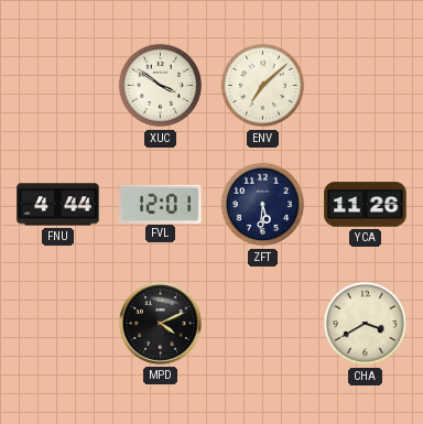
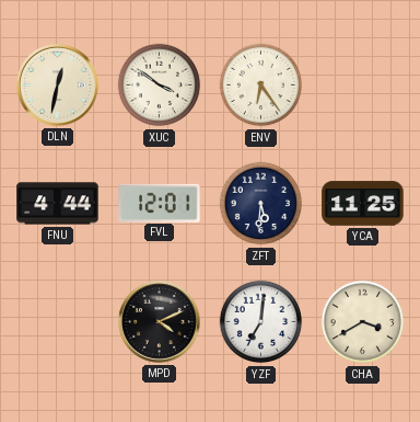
DLN: none -> 12:32
ENV: 7:08 -> 6:24
YCA: 11:26 -> 11:25
YZF: none -> 7:01
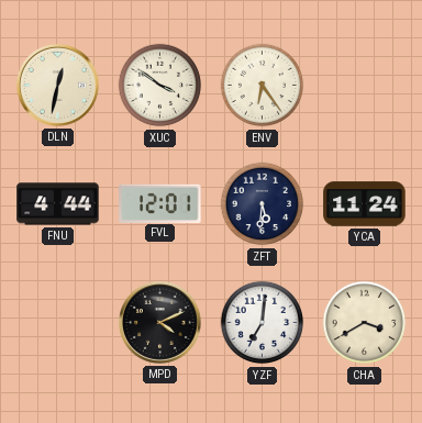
YCA: 11:25 -> 11:24
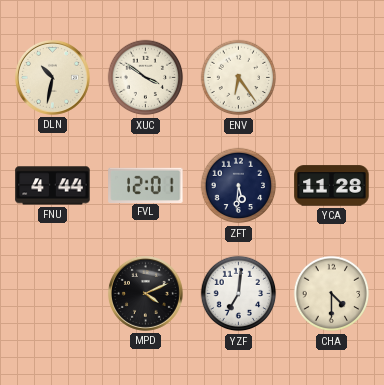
DLN: 12:32 -> 10:32
YCA: 11:24 -> 11:28
CHA: 3:40 -> 4:30
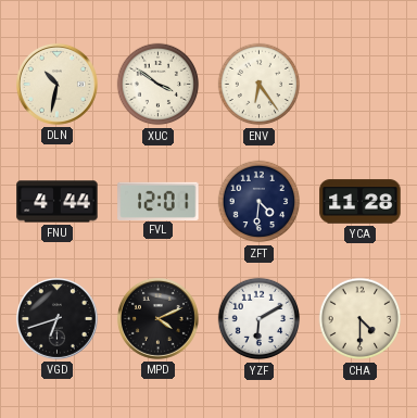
ZFT: 5:31 -> 4:31
VGD: none -> 6:42
YZF: 7:01 -> 6:10
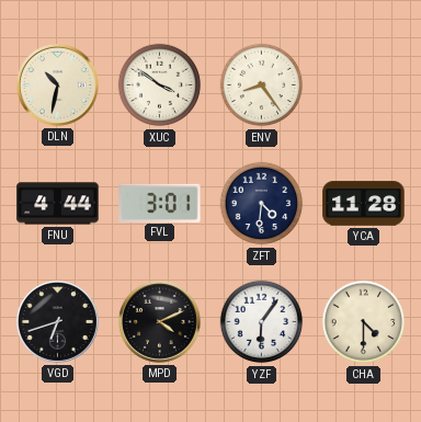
ENV: 6:24 -> 8:24
FVL: 12:01 -> 3:01
YZF: 6:10 -> 6:06
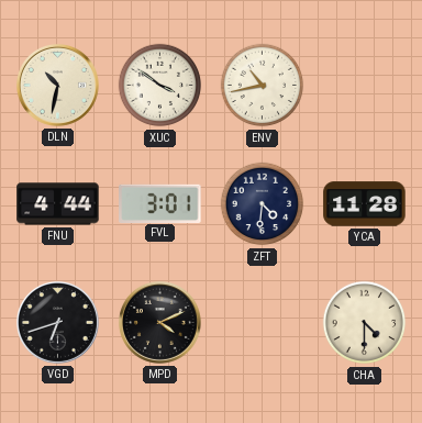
ENV: 8:24 -> 10:43
YZF: 6:06 -> none
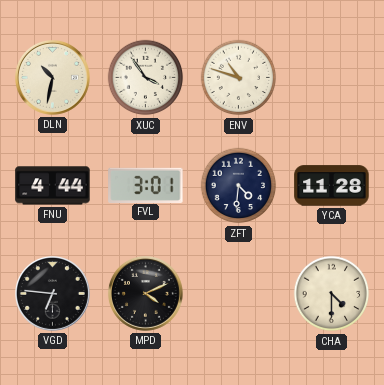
XUC: 3:51 -> 3:54
ENV: 10:43 -> 10:48
VGD: 6:42 -> 6:46
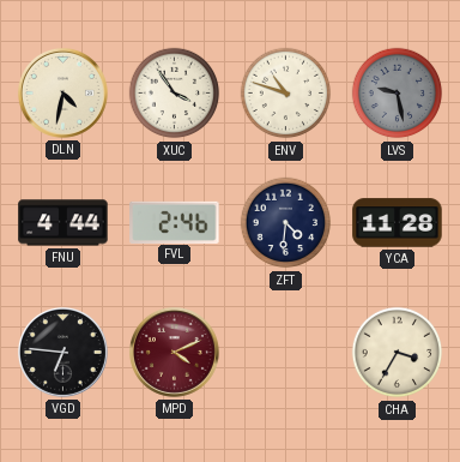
DLN: 10:32 -> 4:32
LVS: none -> 9:28
FVL: 3:01 -> 2:46
MPD dial: black -> burgundy
CHA: 4:30 -> 3:35
